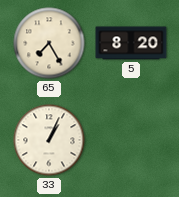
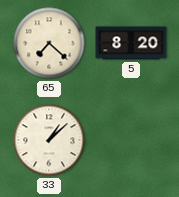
65: 7:25 -> 7:22
33: 1:04 -> 1:08
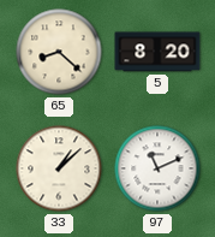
65: 7:22 -> 8:22
97: none -> 11:11
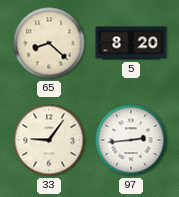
33: 1:08 -> 9:06
97: 11:11 -> 2:44
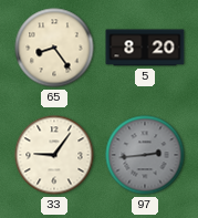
65: 8:22 -> 8:24
97 dial: white -> grey
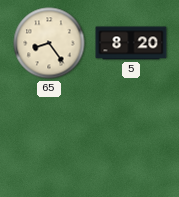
33: 9:06 -> none
97: 2:44 -> none
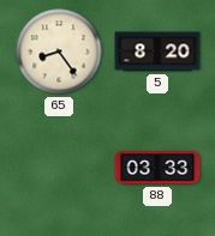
88: none -> 03:33
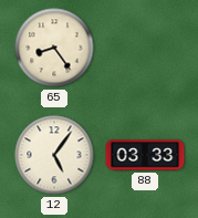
5: 8:20 -> none
12: none -> 5:06
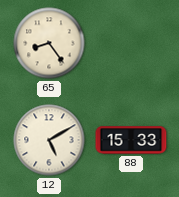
12: 5:06 -> 5:10
88: 03:33 -> 15:33
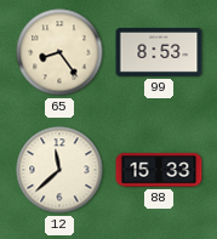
99: none -> 8:53
12: 5:10 -> 11:38
